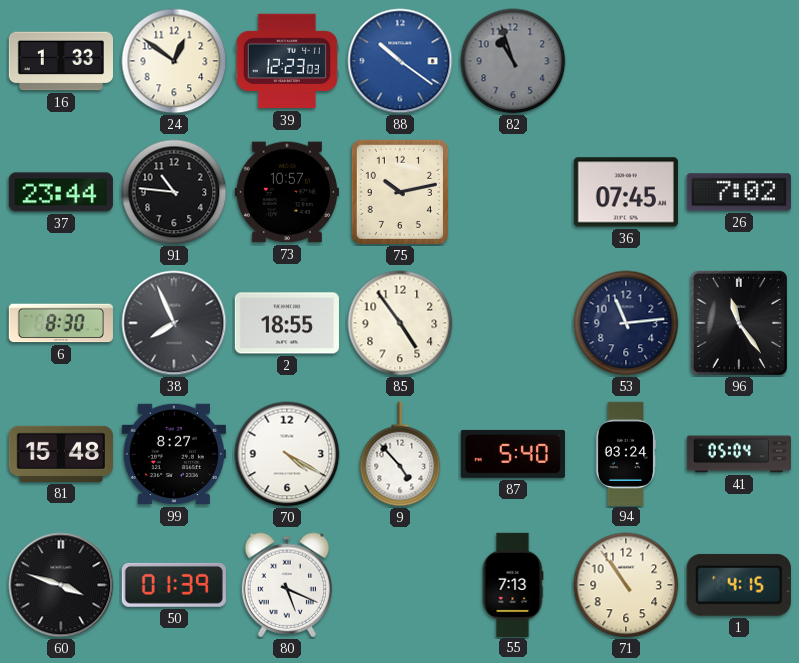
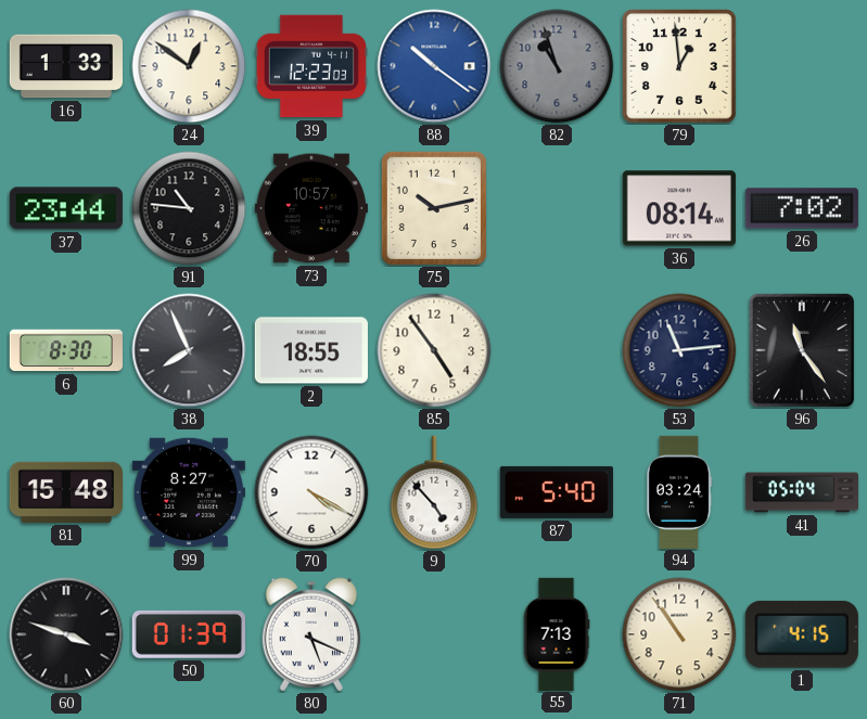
79: none -> 12:59
36: 07:45 -> 08:14
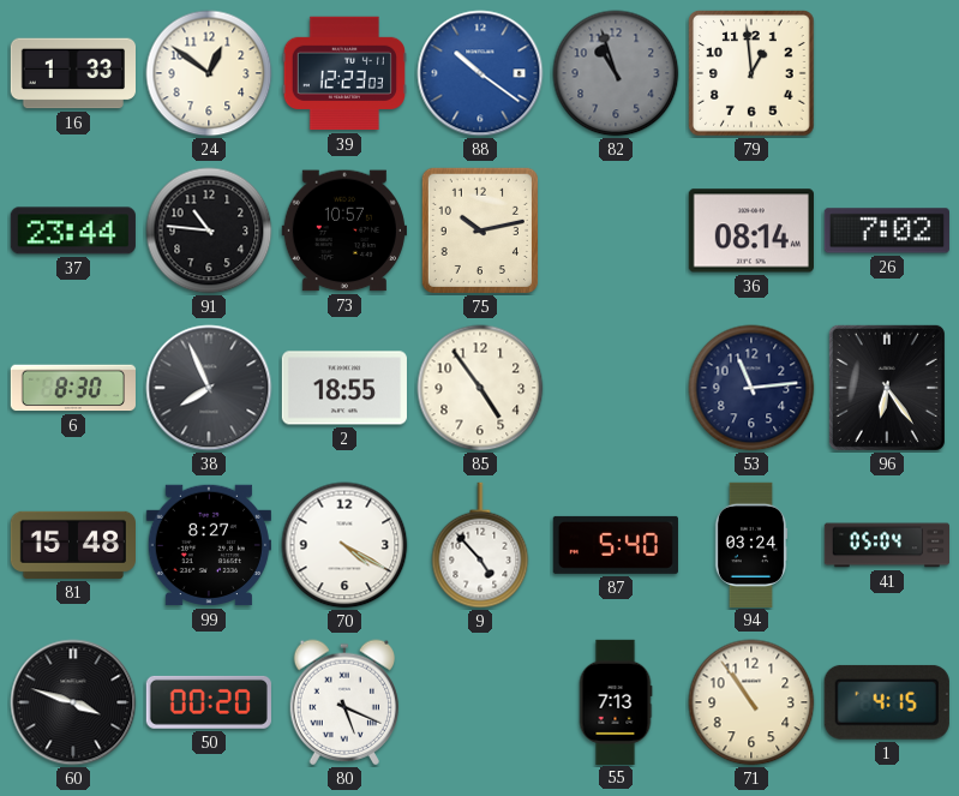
96: 11:24 -> 6:24
50: 01:39 -> 00:20
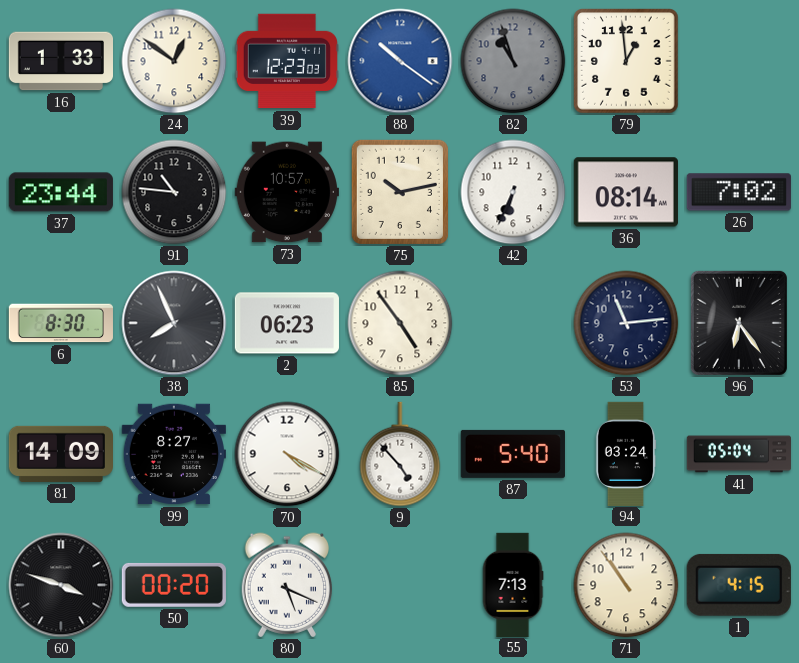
42: none -> 6:34
2: 18:55 -> 06:23
81: 15:48 -> 14:09
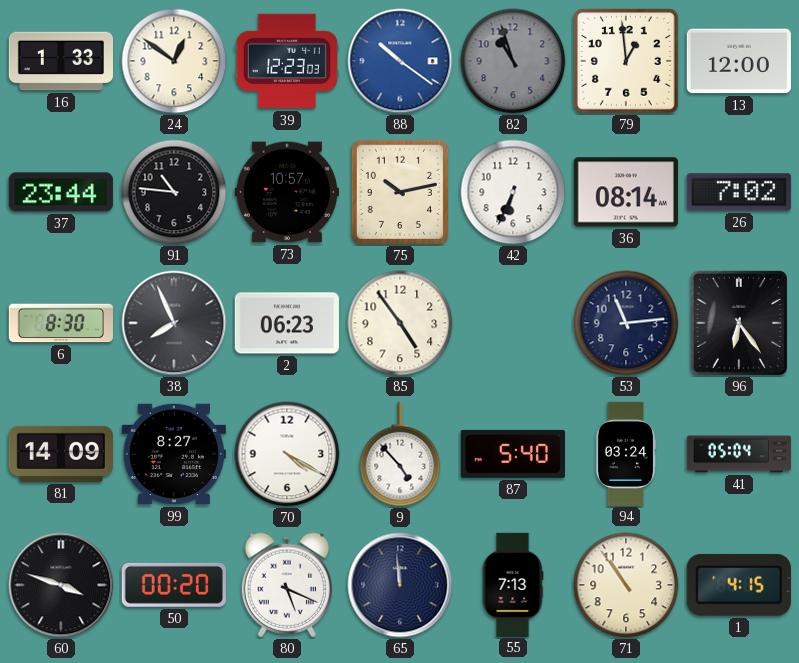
13: none -> 12:00
65: none -> 11:59
